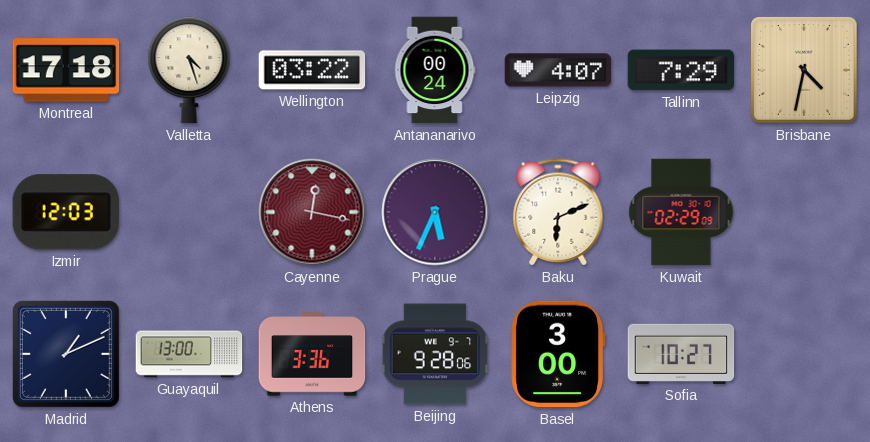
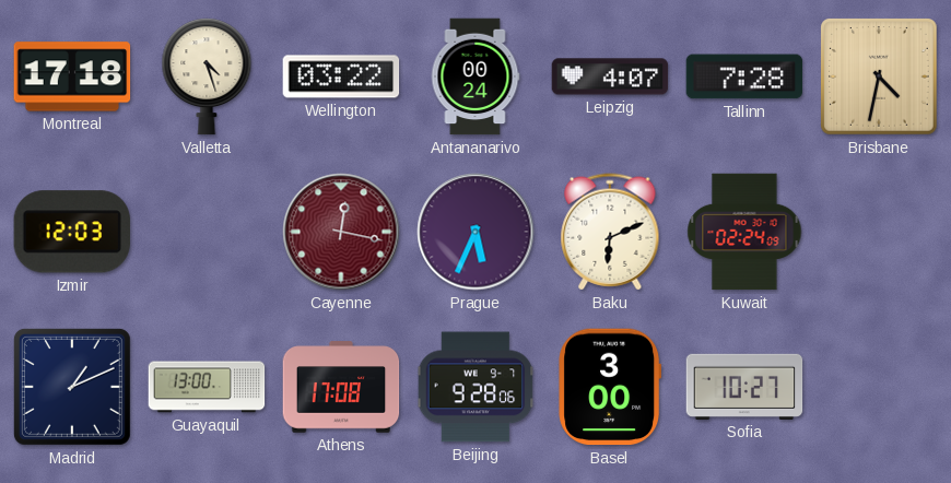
Tallinn: 7:29 -> 7:28
Kuwait: 02:29 -> 02:24
Athens: 3:36 -> 17:08
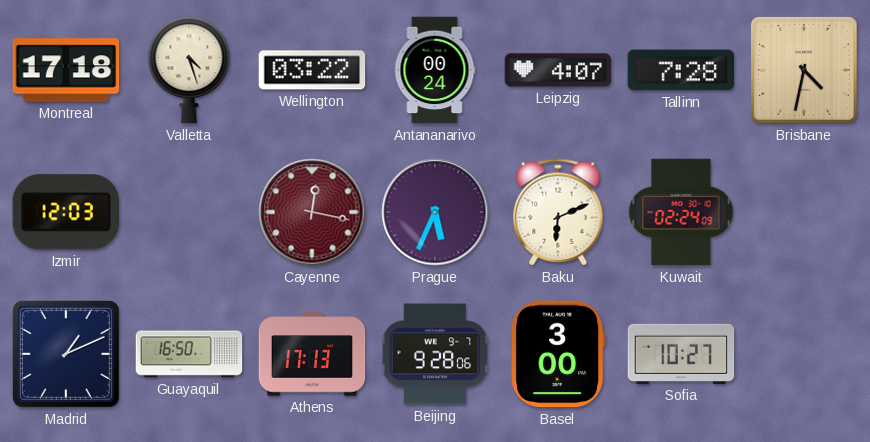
Guayaquil: 13:00 -> 16:50
Athens: 17:08 -> 17:13
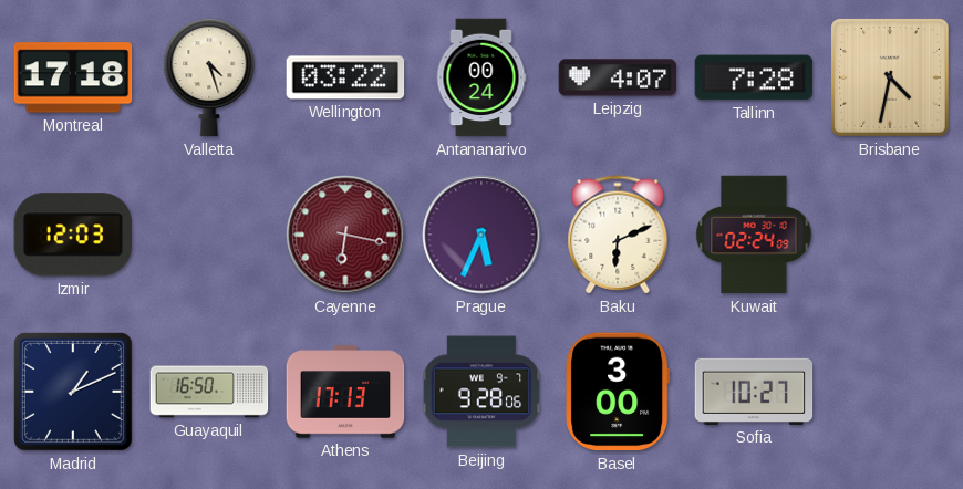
Cayenne: 12:17 -> 6:17
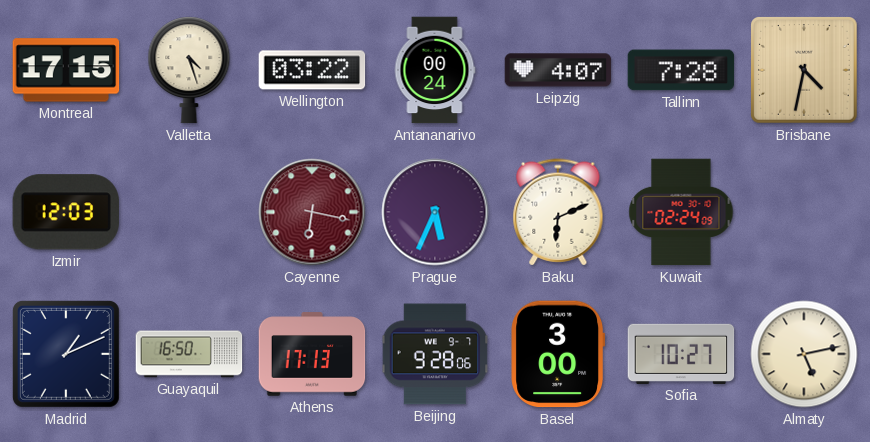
Montreal: 17:18 -> 17:15
Almaty: none -> 5:13
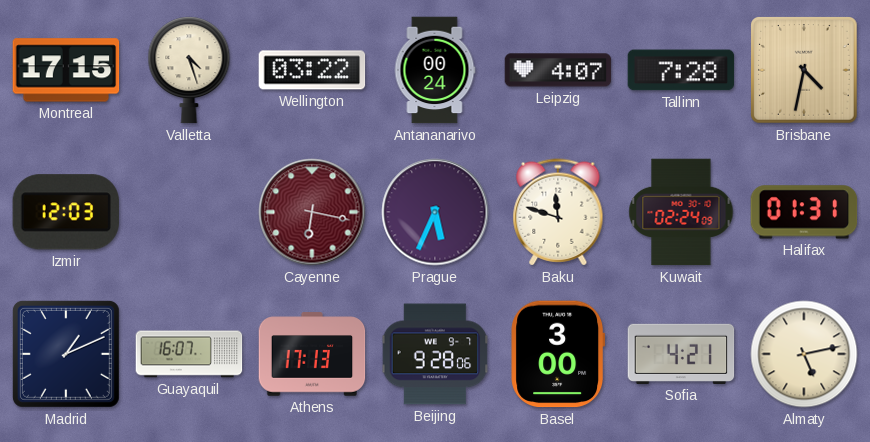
Baku: 6:11 -> 11:48
Halifax: none -> 01:31
Guayaquil: 16:50 -> 16:07
Sofia: 10:27 -> 4:21
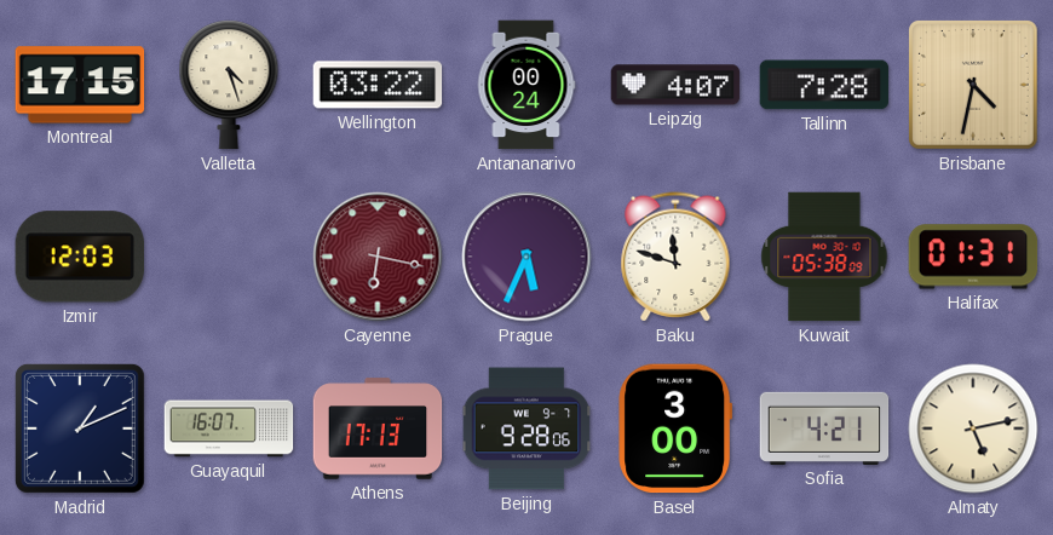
Kuwait: 02:24 -> 05:38
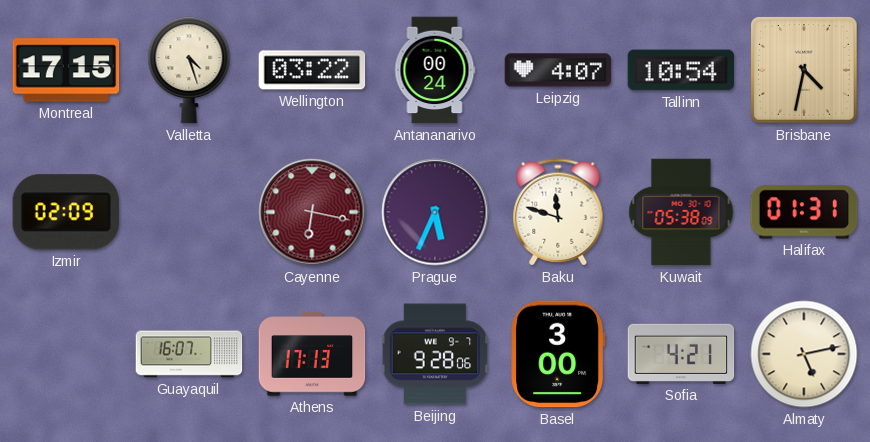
Tallinn: 7:28 -> 10:54
Izmir: 12:03 -> 02:09
Madrid: 1:11 -> none
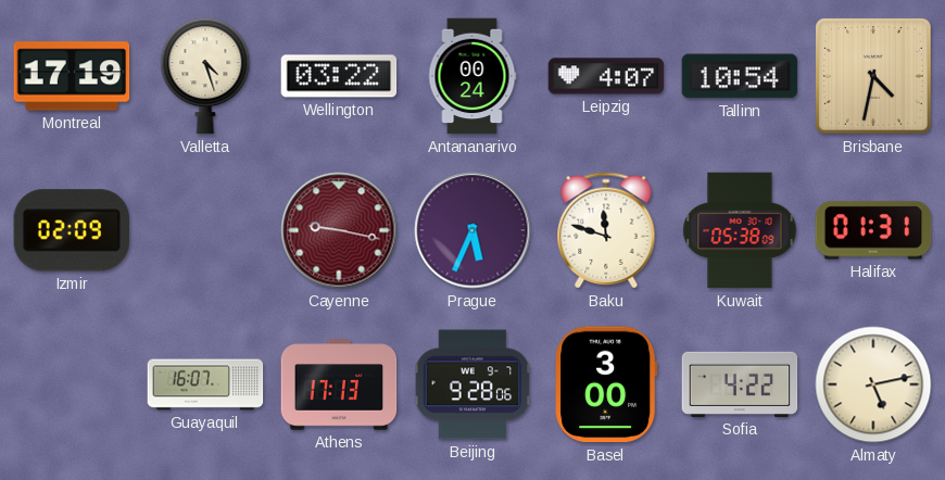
Montreal: 17:15 -> 17:19
Cayenne: 6:17 -> 9:17
Sofia: 4:21 -> 4:22
